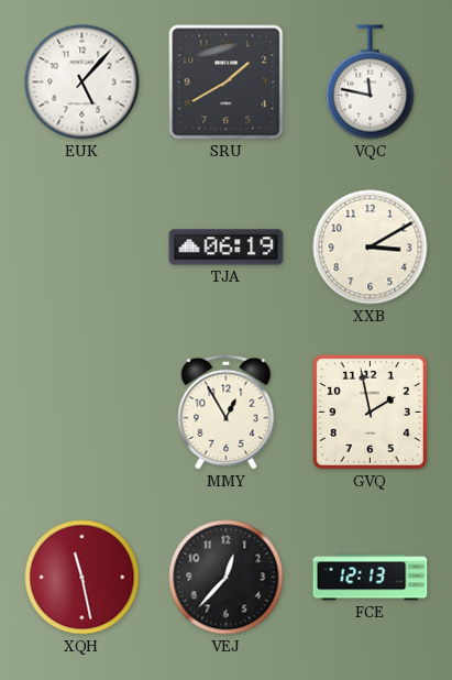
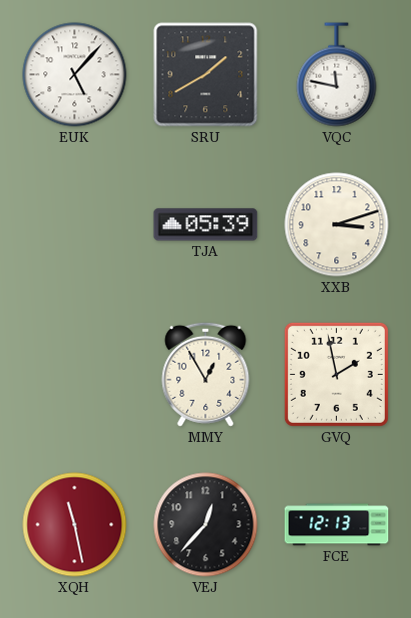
TJA: 06:19 -> 05:39
XXB: 3:10 -> 3:12
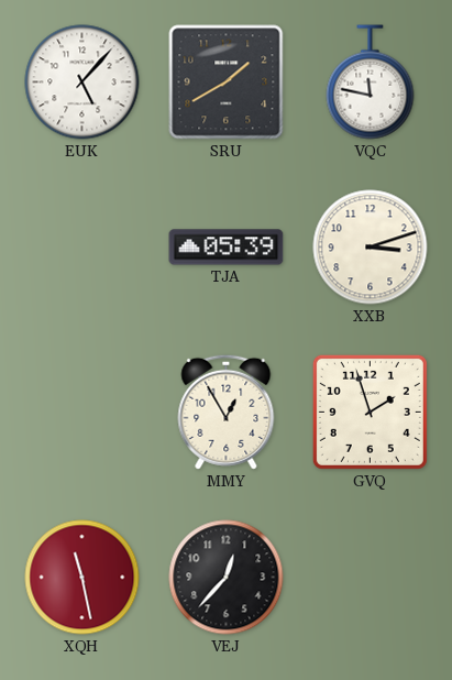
GVQ: 1:58 -> 1:57
FCE: 12:13 -> none
